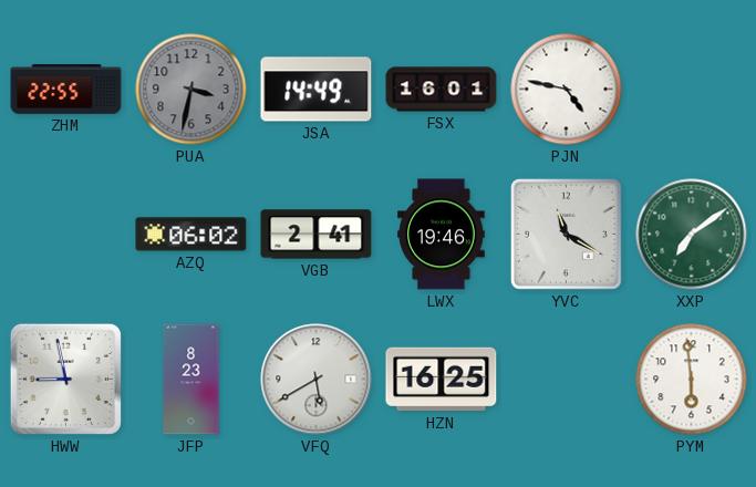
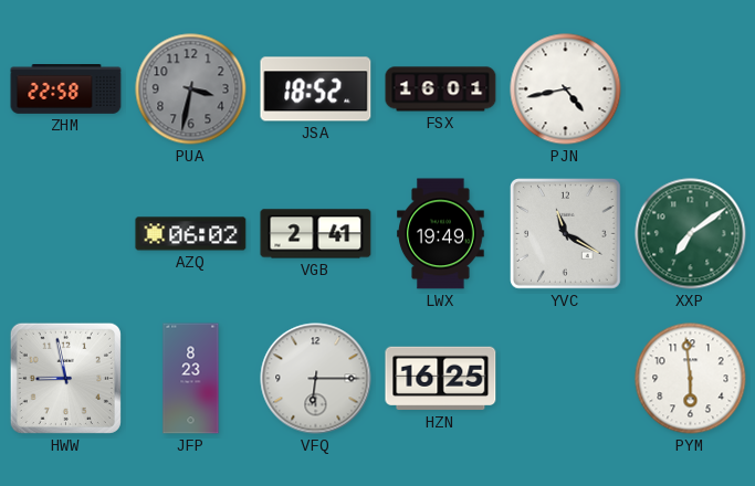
ZHM: 22:55 -> 22:58
JSA: 14:49 -> 18:52
PJN: 4:47 -> 4:43
LWX: 19:46 -> 19:49
VFQ: 5:40 -> 6:15
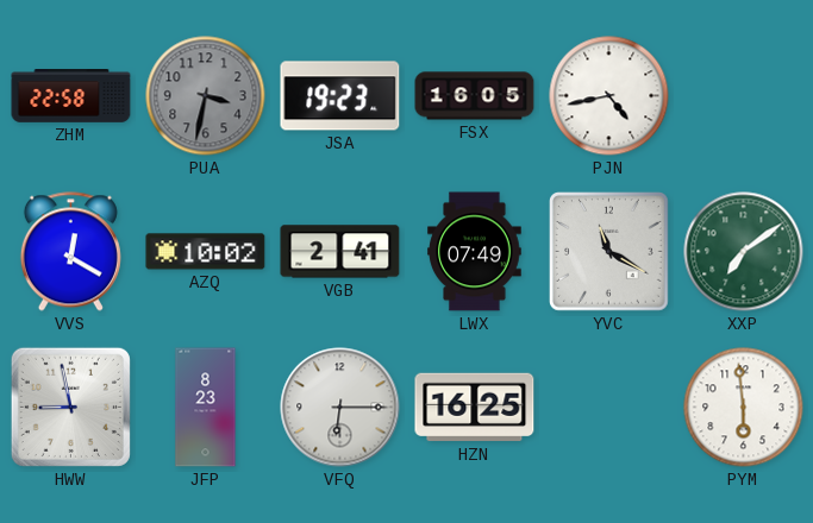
JSA: 18:52 -> 19:23
FSX: 16:01 -> 16:05
VVS: none -> 12:20
AZQ: 06:02 -> 10:02
LWX: 19:49 -> 07:49
